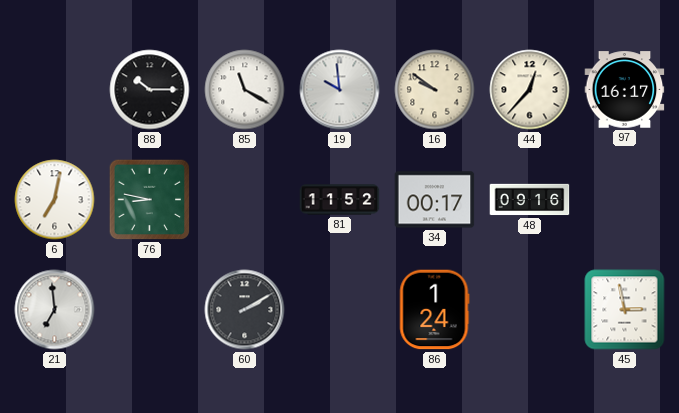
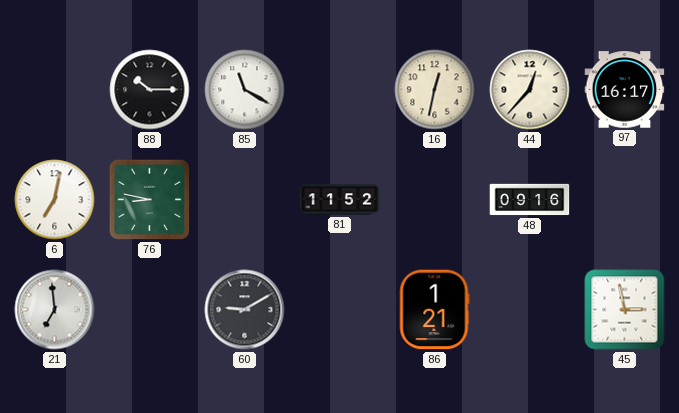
19: 9:59 -> none
16: 9:51 -> 12:32
34: 00:17 -> none
60: 2:10 -> 9:10
86: 1:24 -> 1:21
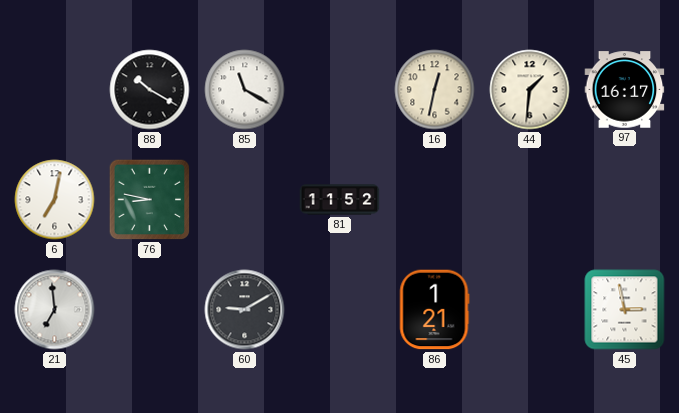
88: 10:15 -> 10:20
44: 12:37 -> 1:31
48: 09:16 -> none
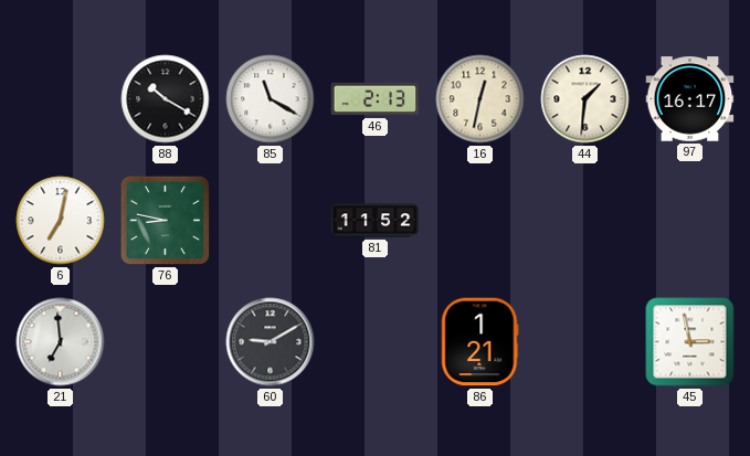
46: none -> 2:13
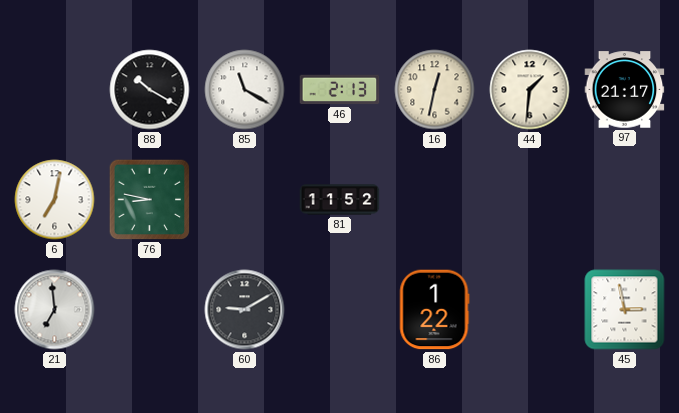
97: 16:17 -> 21:17
86: 1:21 -> 1:22
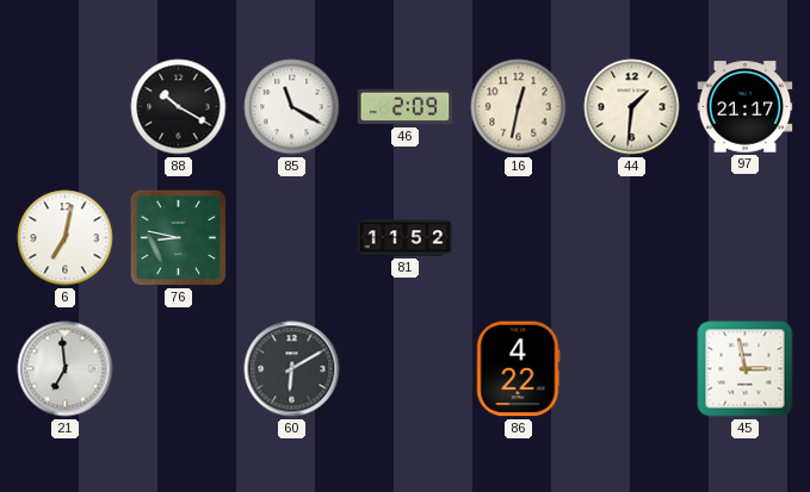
46: 2:13 -> 2:09
60: 9:10 -> 6:10
86: 1:22 -> 4:22
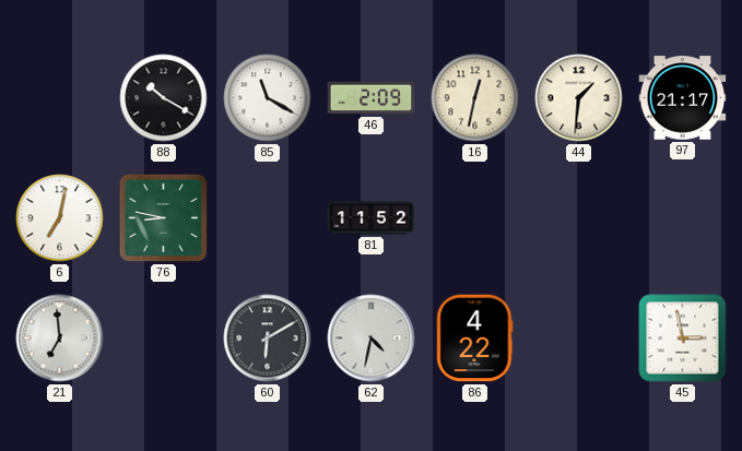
62: none -> 4:32
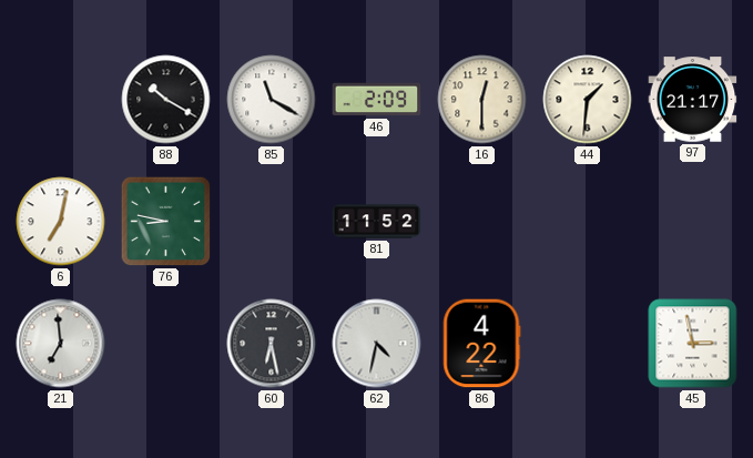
16: 12:32 -> 12:30
60: 6:10 -> 6:28
